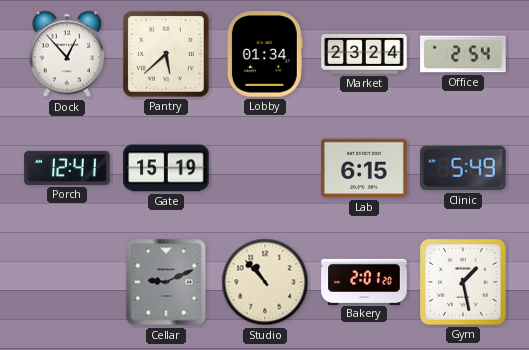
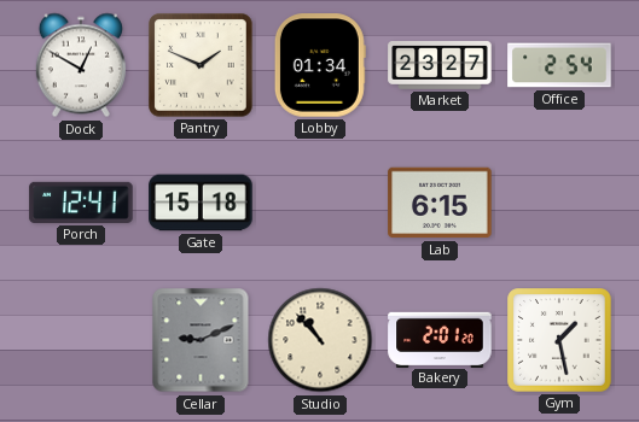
Dock: 12:53 -> 12:50
Pantry: 5:38 -> 1:49
Market: 23:24 -> 23:27
Gate: 15:19 -> 15:18
Clinic: 5:49 -> none
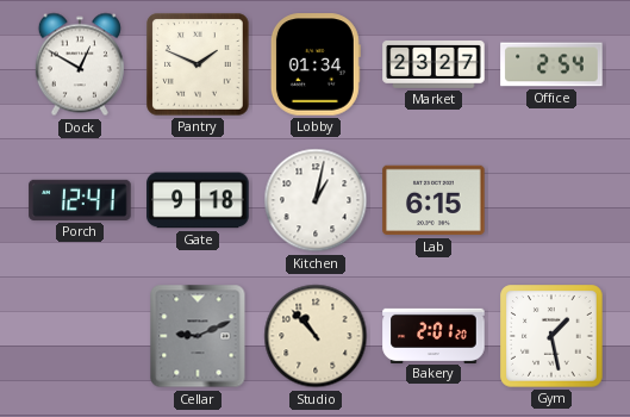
Gate: 15:18 -> 9:18
Kitchen: none -> 1:02
